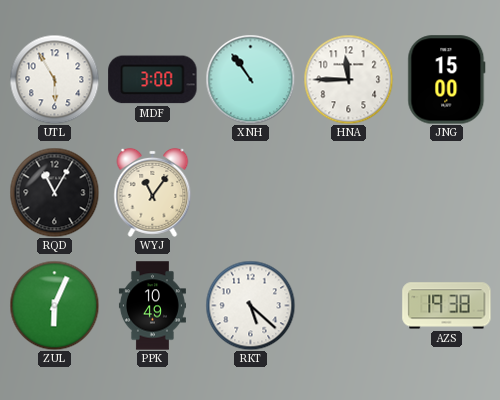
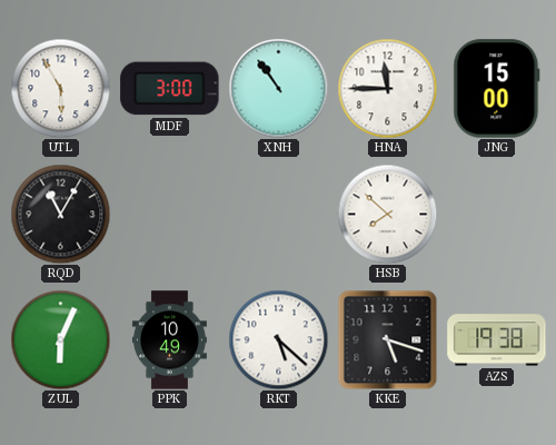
WYJ: 11:06 -> none
HSB: none -> 7:52
KKE: none -> 5:18
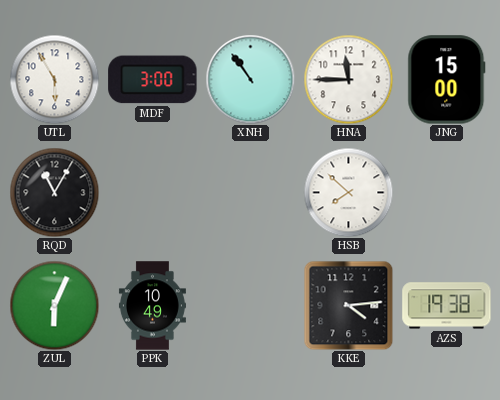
RKT: 5:22 -> none
KKE: 5:18 -> 4:14
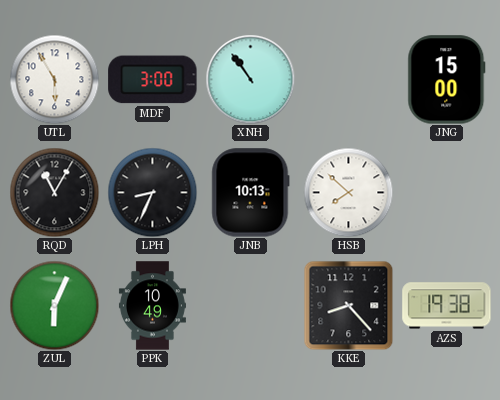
HNA: 11:45 -> none
LPH: none -> 8:34
JNB: none -> 10:13
KKE: 4:14 -> 8:23
